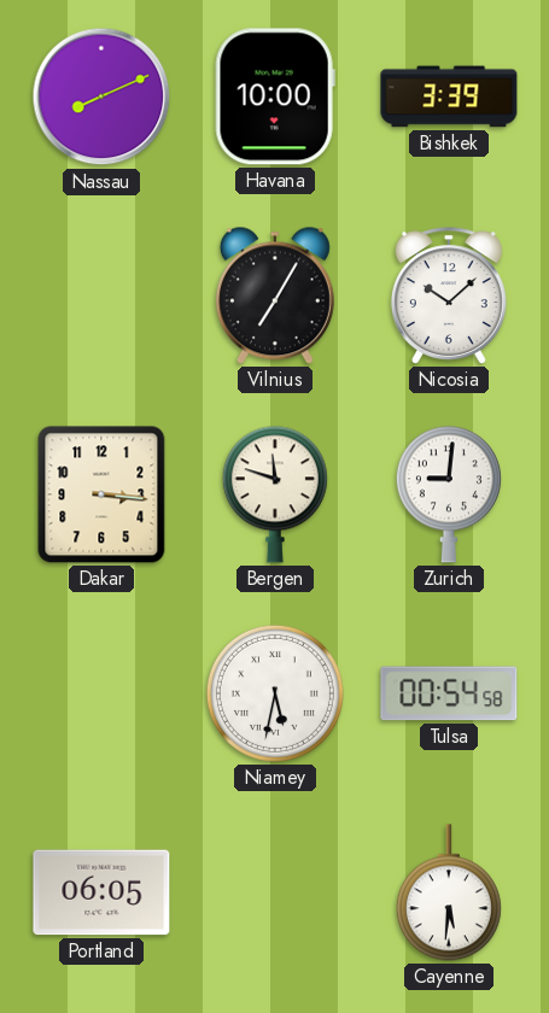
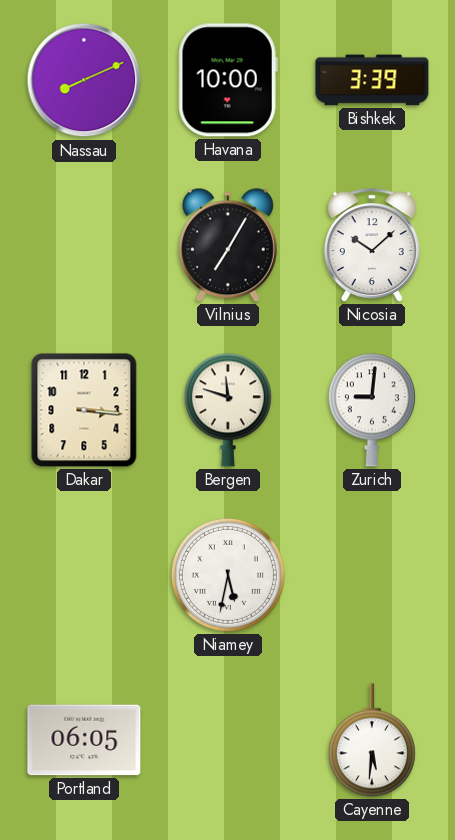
Tulsa: 00:54 -> none
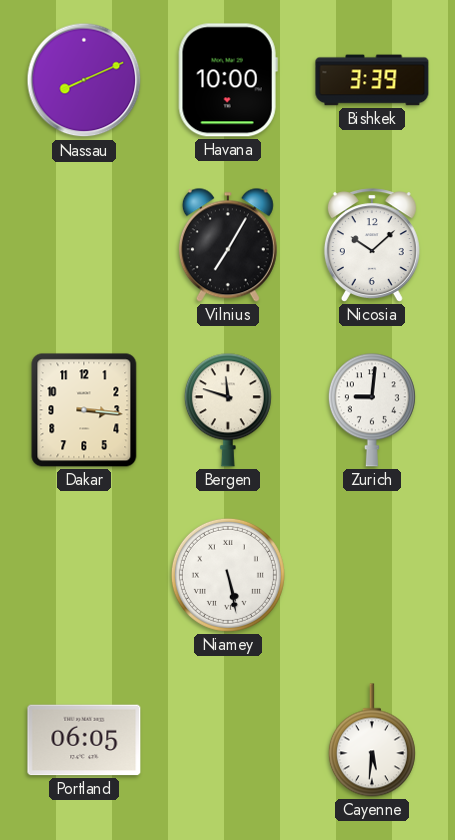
Niamey: 5:32 -> 5:28
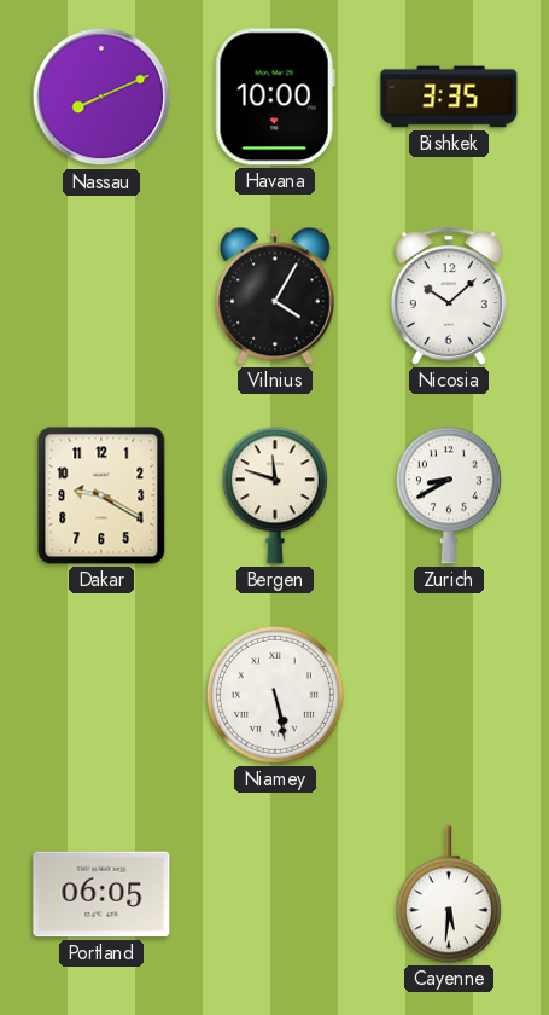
Bishkek: 3:39 -> 3:35
Vilnius: 7:05 -> 4:05
Dakar: 3:16 -> 9:20
Zurich: 9:01 -> 8:40
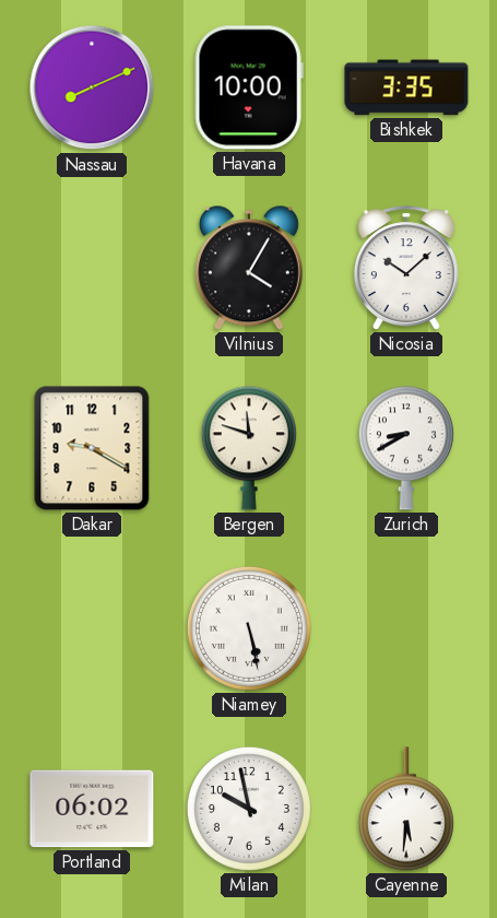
Portland: 06:05 -> 06:02
Milan: none -> 9:58
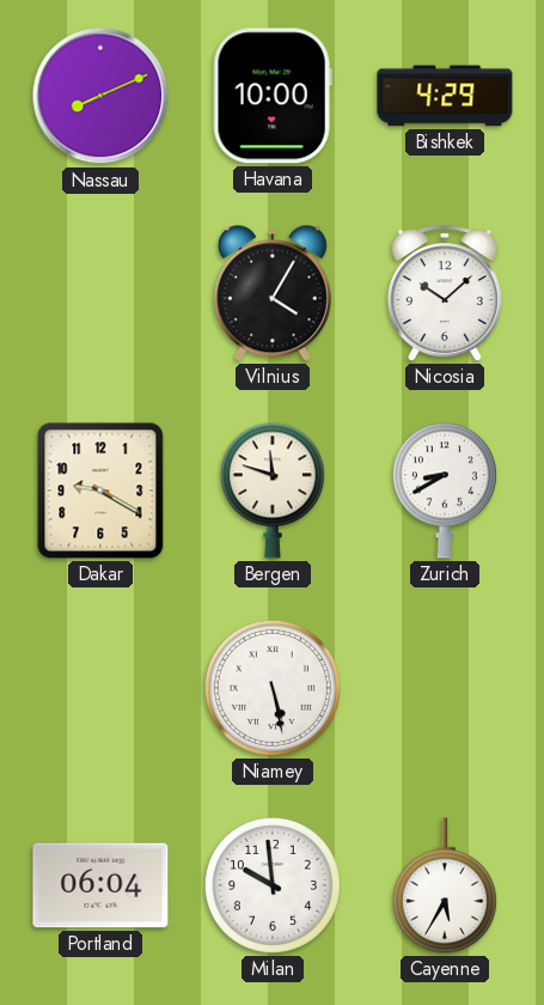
Bishkek: 3:35 -> 4:29
Portland: 06:02 -> 06:04
Milan: 9:58 -> 9:59
Cayenne: 5:31 -> 5:35
